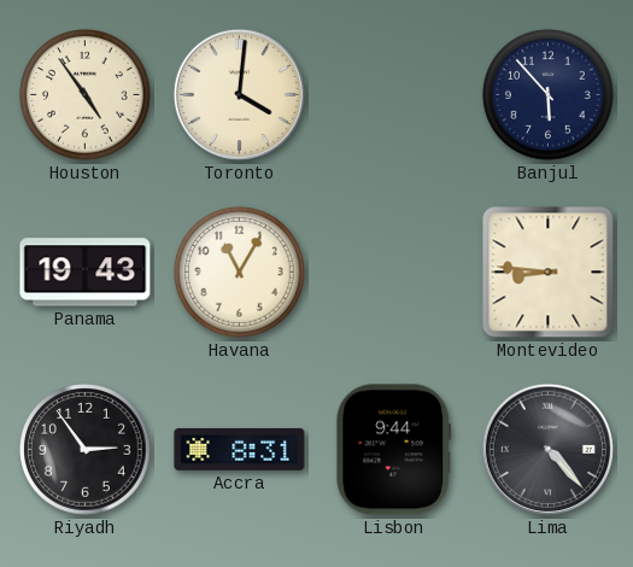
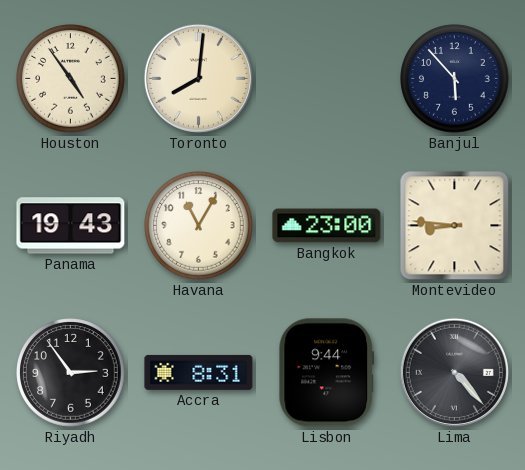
Toronto: 4:01 -> 8:01
Bangkok: none -> 23:00
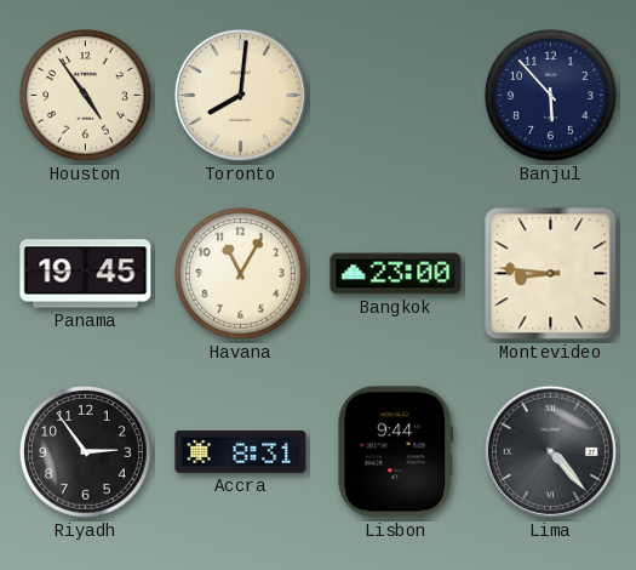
Panama: 19:43 -> 19:45
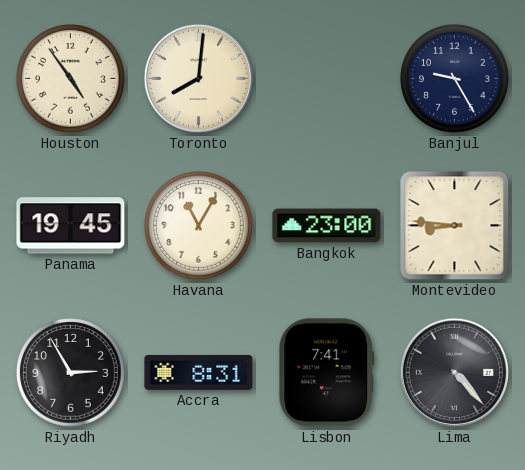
Banjul: 5:53 -> 9:25
Riyadh: 2:54 -> 2:55
Lisbon: 9:44 -> 7:41
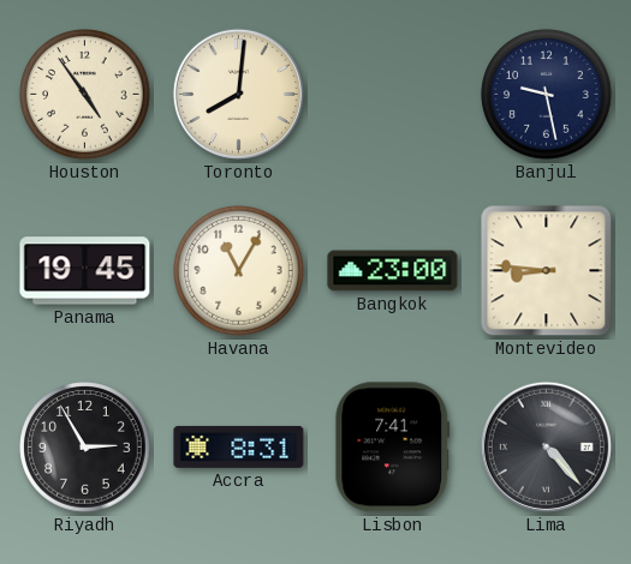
Banjul: 9:25 -> 9:28
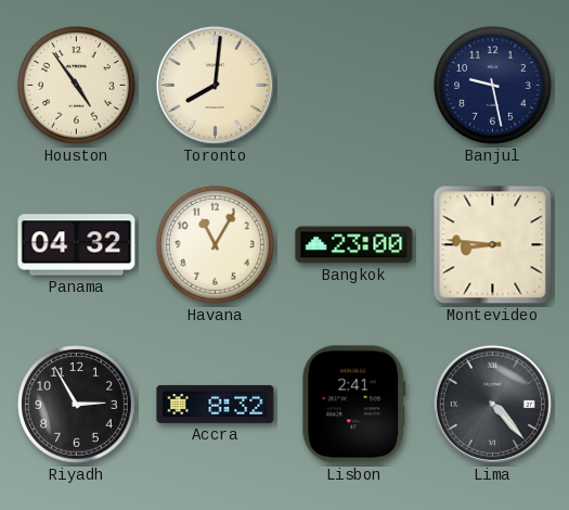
Panama: 19:45 -> 04:32
Accra: 8:31 -> 8:32
Lisbon: 7:41 -> 2:41
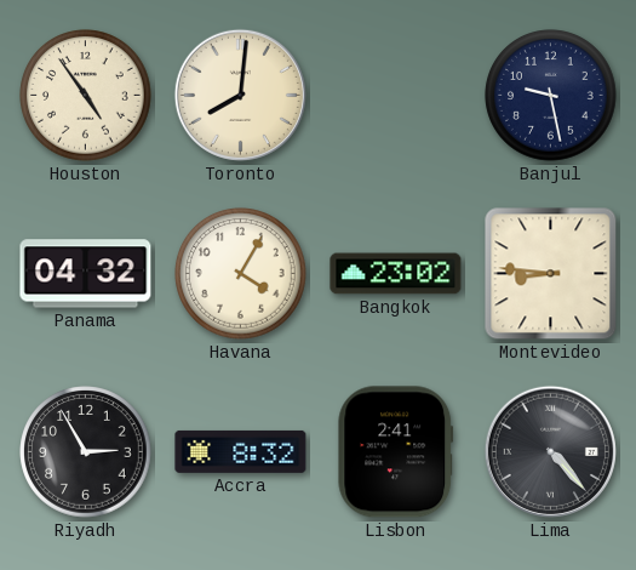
Havana: 11:05 -> 4:05
Bangkok: 23:00 -> 23:02
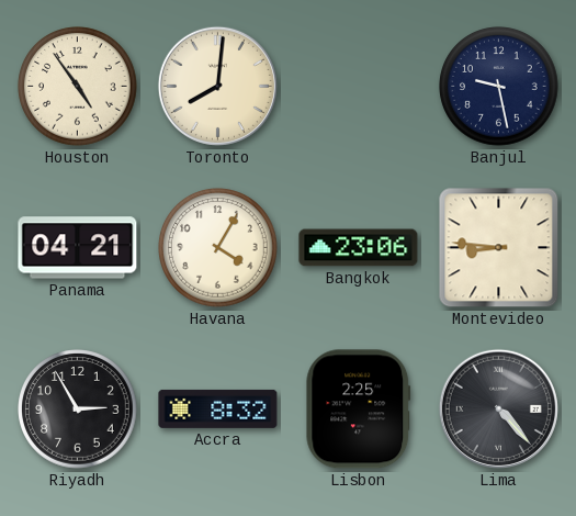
Panama: 04:32 -> 04:21
Bangkok: 23:02 -> 23:06
Lisbon: 2:41 -> 2:25
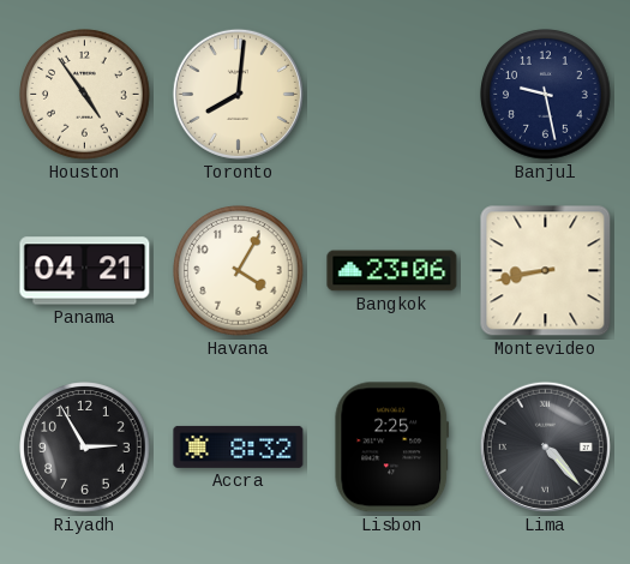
Montevideo: 8:46 -> 8:43
